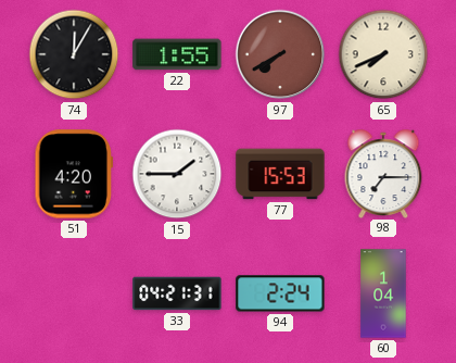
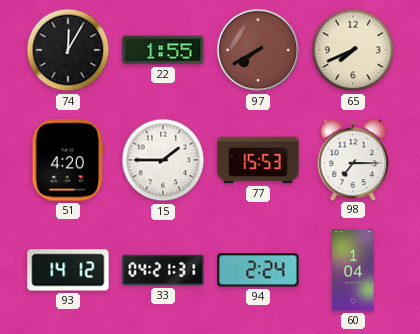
93: none -> 14:12
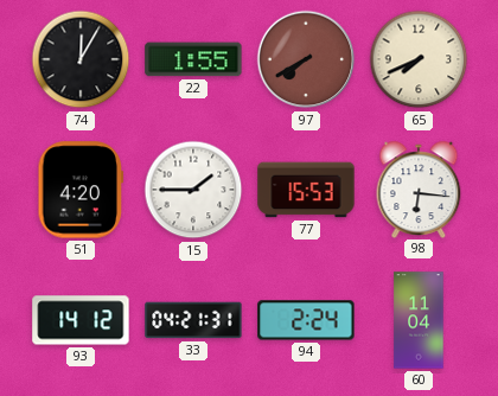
98: 7:15 -> 6:16
60: 1:04 -> 11:04
